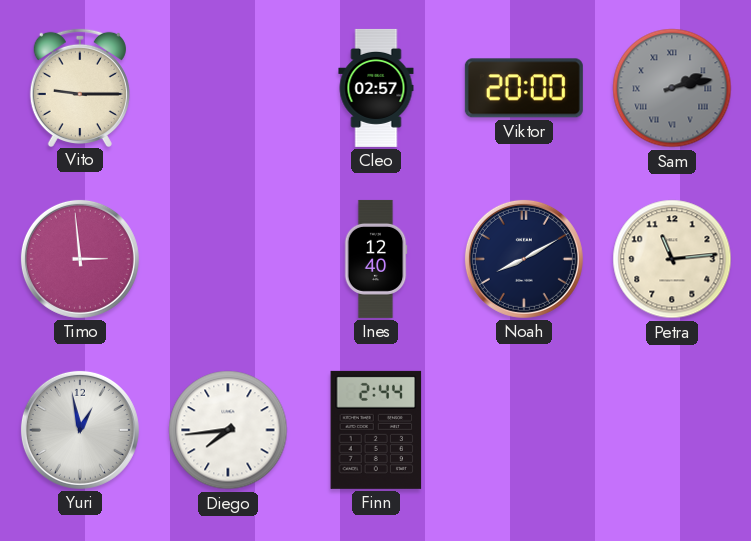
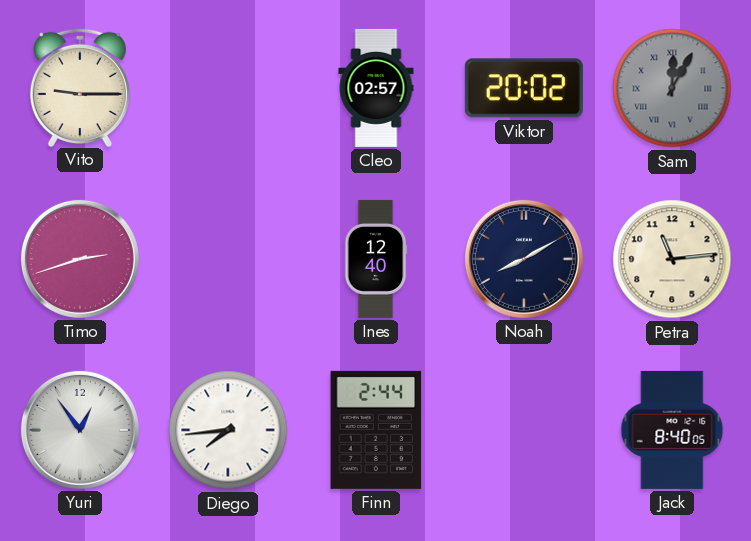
Viktor: 20:00 -> 20:02
Sam: 2:13 -> 12:05
Timo: 2:59 -> 2:42
Yuri: 12:58 -> 12:54
Jack: none -> 8:40
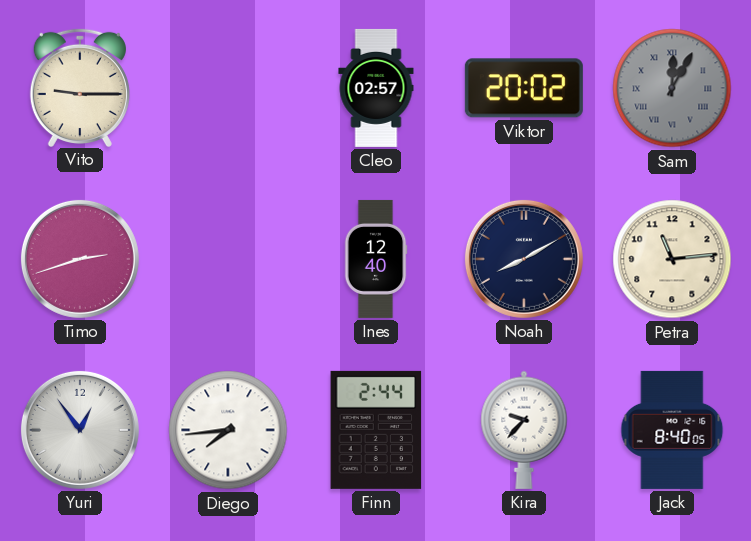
Kira: none -> 9:37
